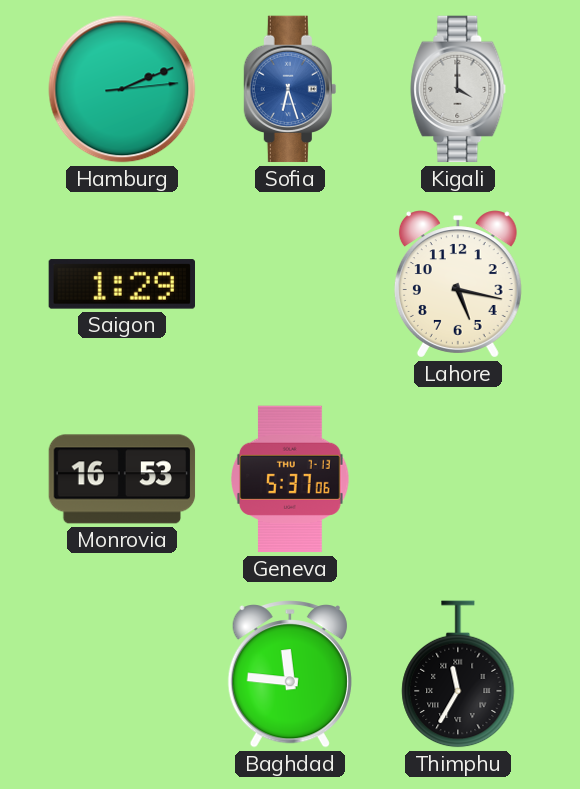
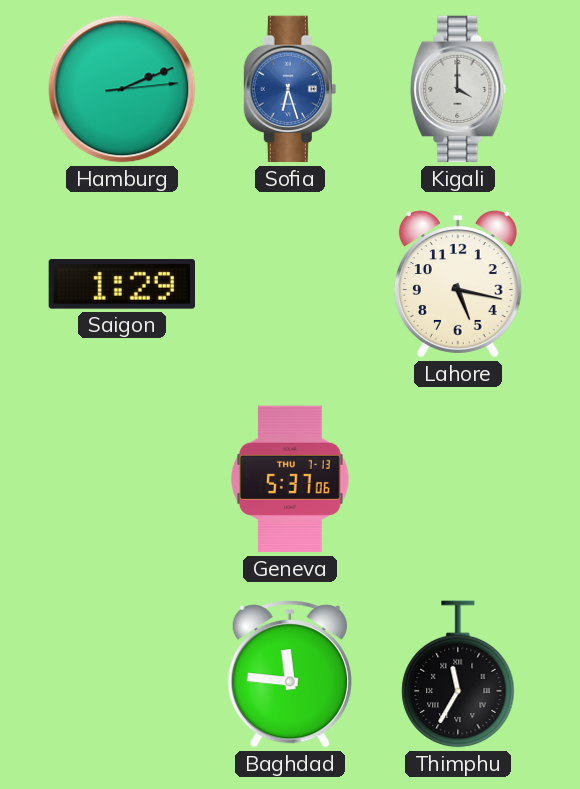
Monrovia: 16:53 -> none
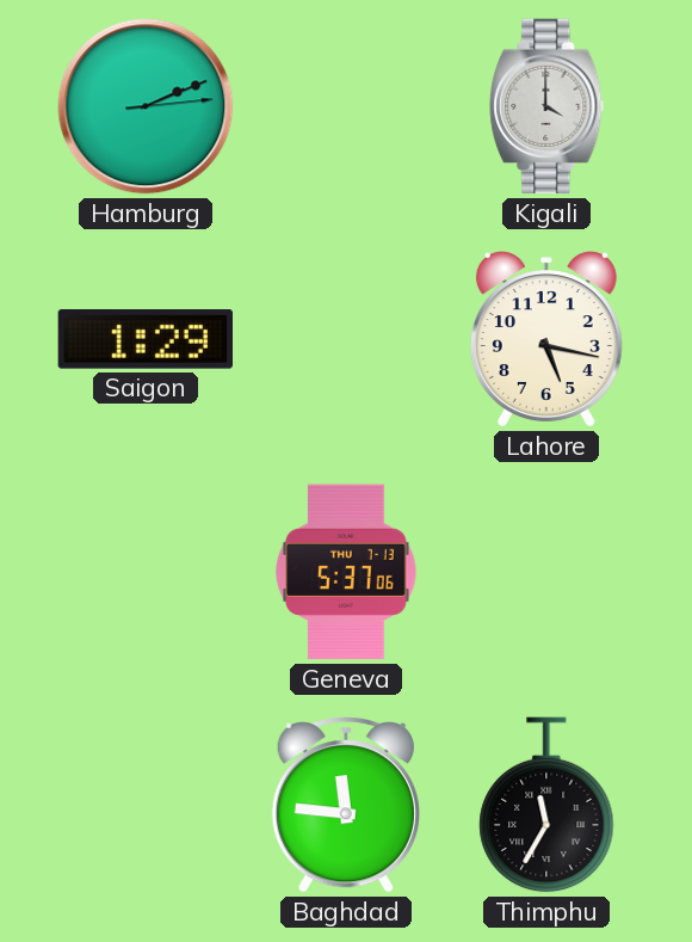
Sofia: 6:27 -> none
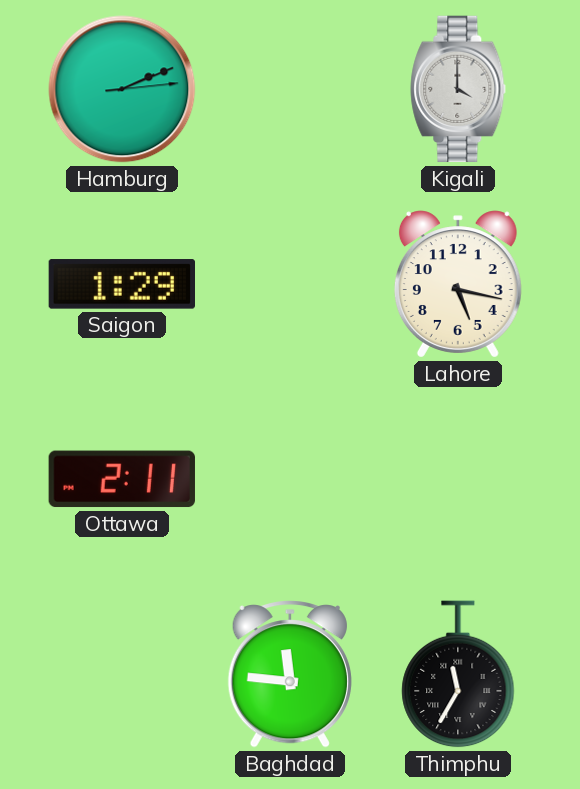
Ottawa: none -> 2:11
Geneva: 5:37 -> none
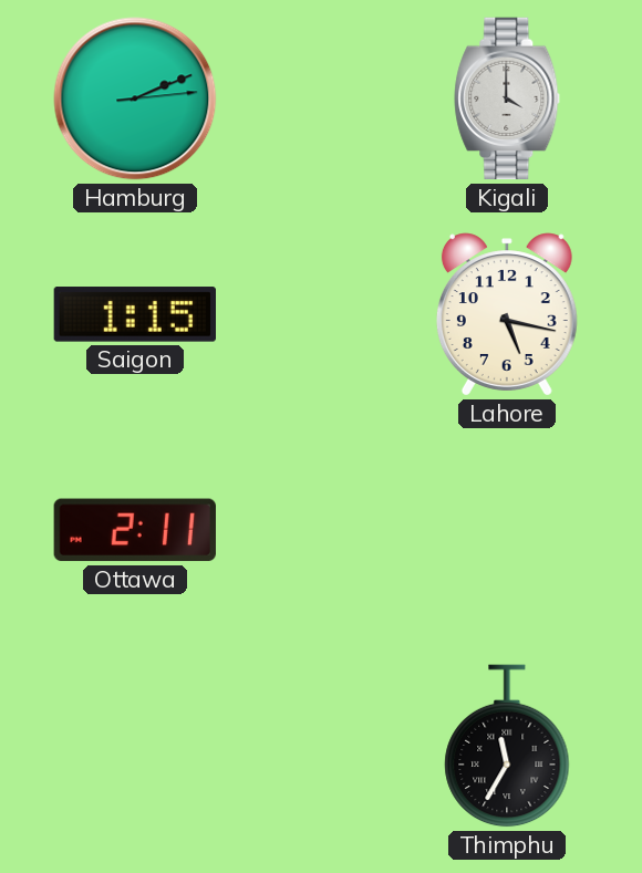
Saigon: 1:29 -> 1:15
Baghdad: 11:46 -> none
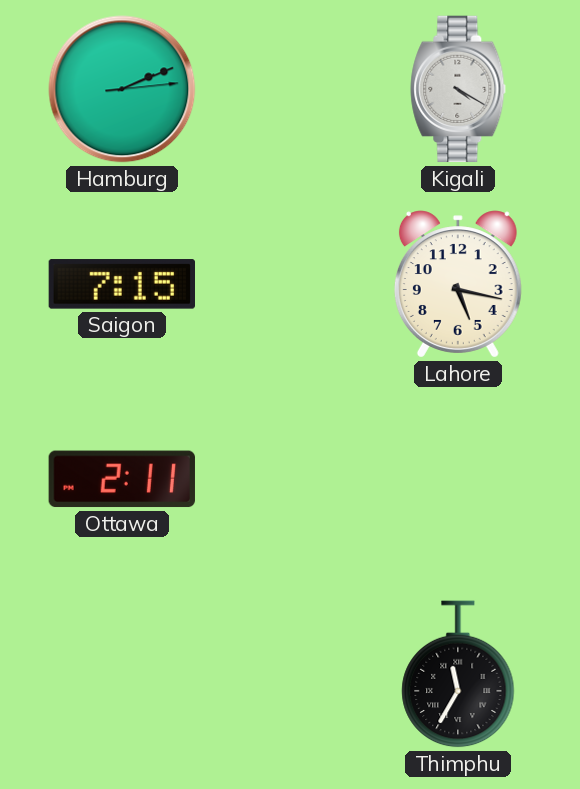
Kigali: 4:00 -> 4:20
Saigon: 1:15 -> 7:15
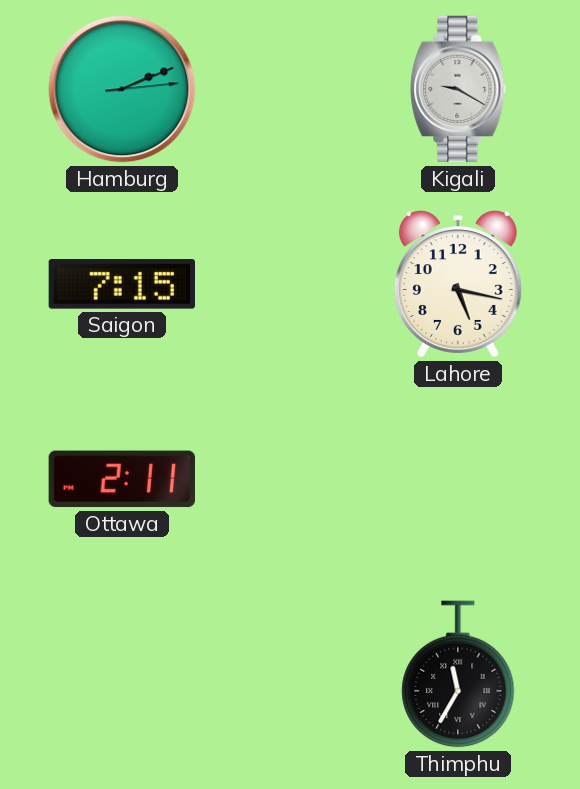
Kigali: 4:20 -> 9:20
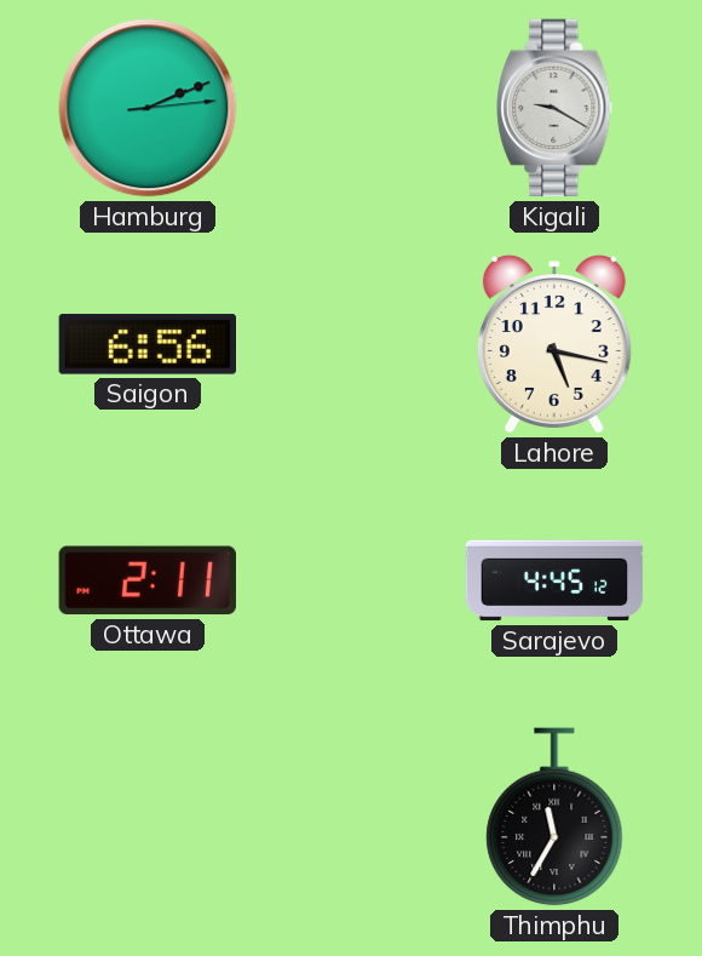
Saigon: 7:15 -> 6:56
Sarajevo: none -> 4:45
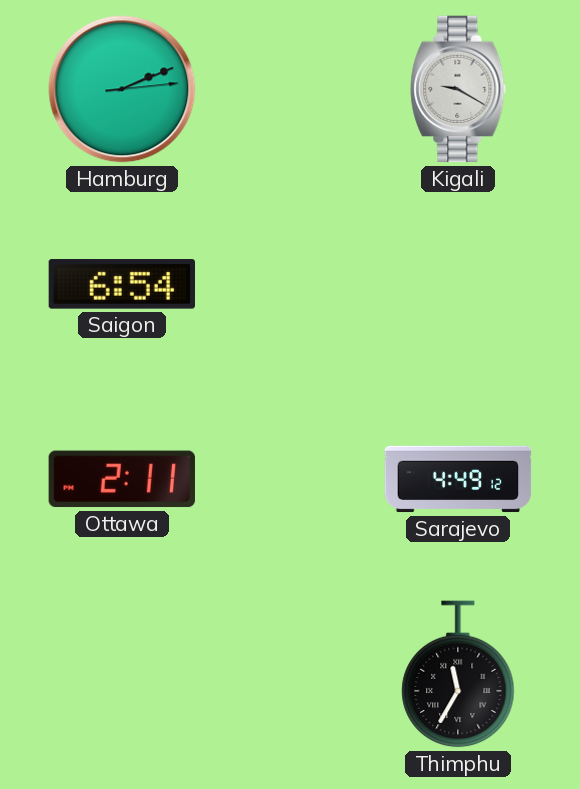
Saigon: 6:56 -> 6:54
Lahore: 5:17 -> none
Sarajevo: 4:45 -> 4:49
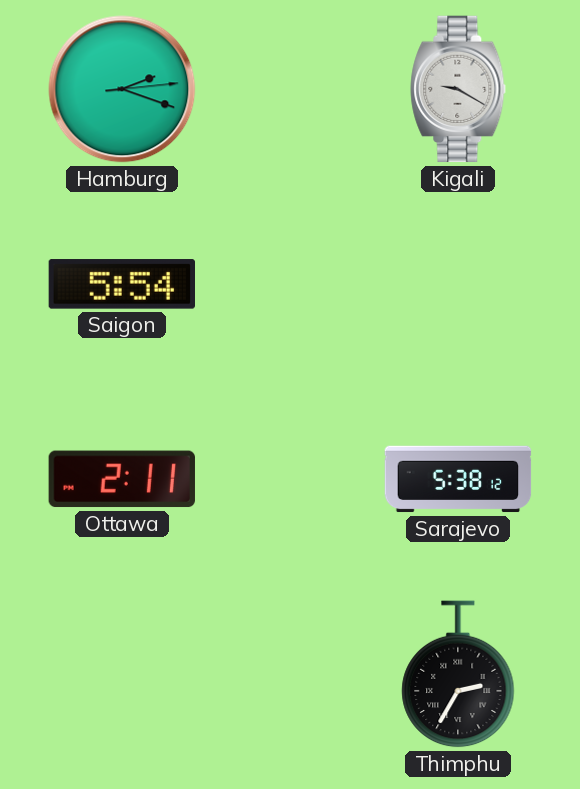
Hamburg: 2:11 -> 2:18
Saigon: 6:54 -> 5:54
Sarajevo: 4:49 -> 5:38
Thimphu: 11:35 -> 2:35
